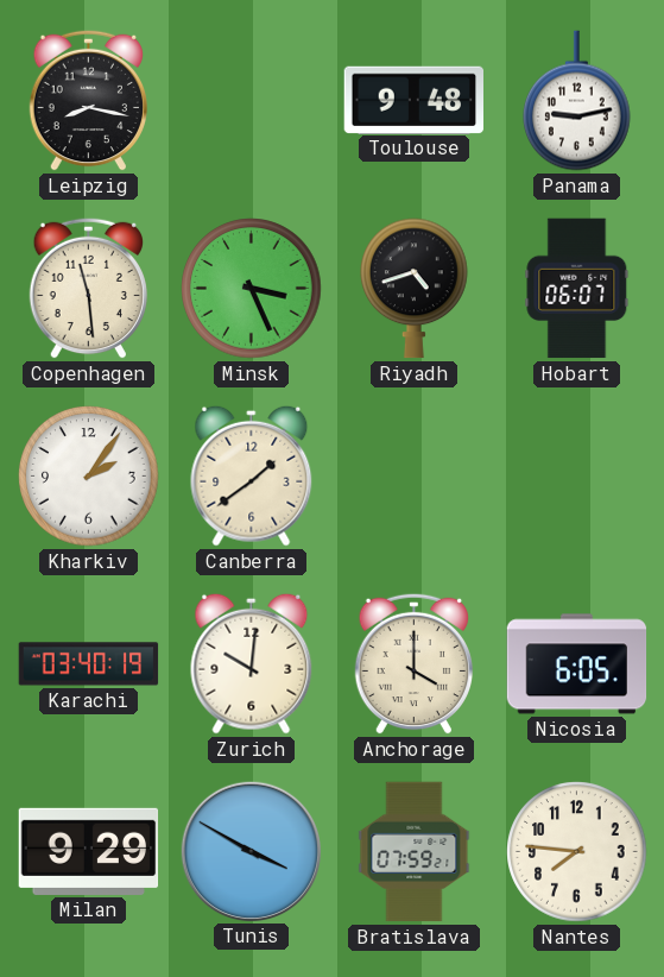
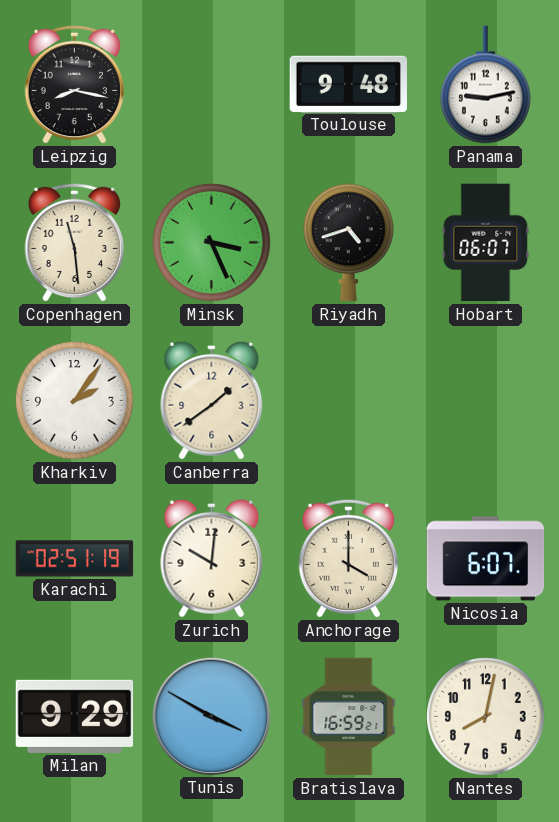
Karachi: 03:40 -> 02:51
Nicosia: 6:05 -> 6:07
Bratislava: 07:59 -> 16:59
Nantes: 7:46 -> 8:02
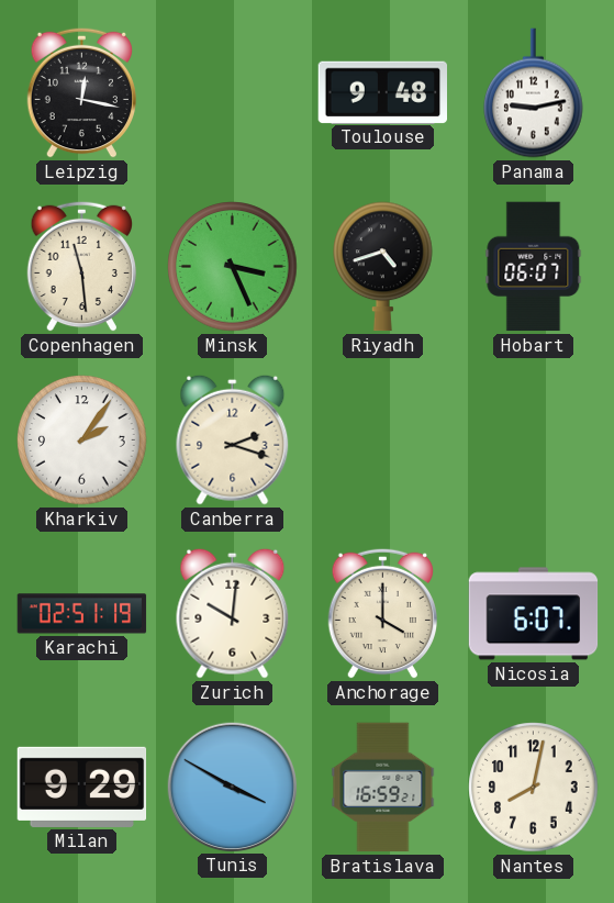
Leipzig: 8:17 -> 12:17
Canberra: 1:39 -> 2:18
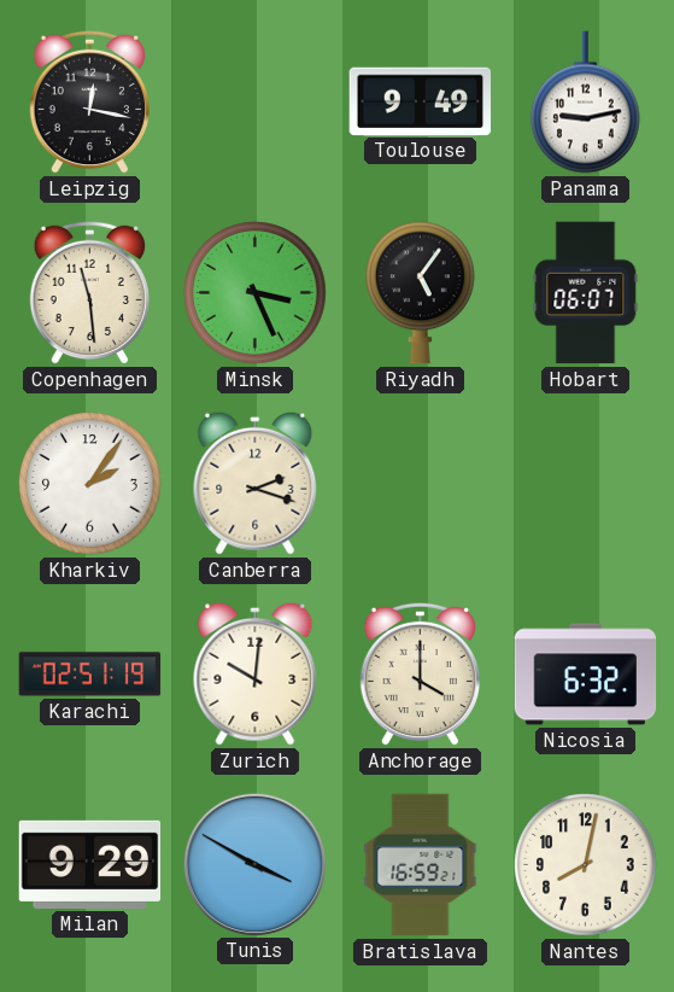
Toulouse: 9:48 -> 9:49
Riyadh: 4:42 -> 5:06
Nicosia: 6:07 -> 6:32
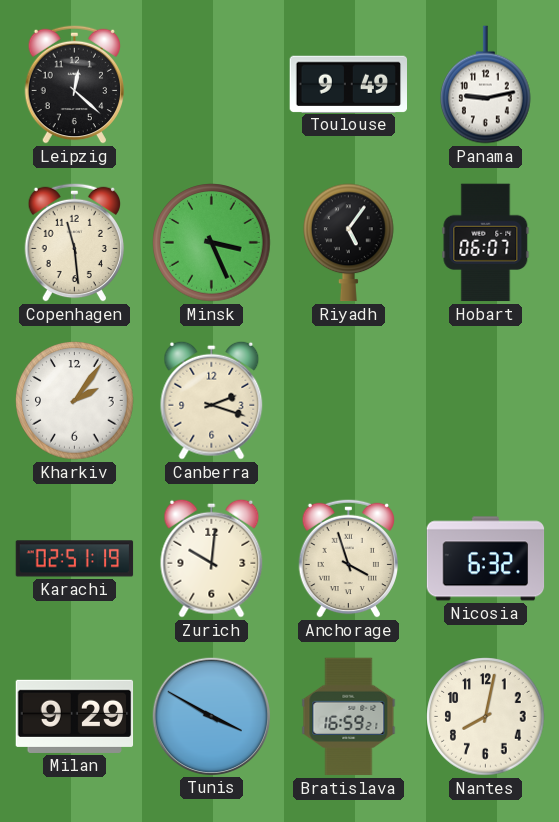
Leipzig: 12:17 -> 12:22
Anchorage: 4:00 -> 3:57
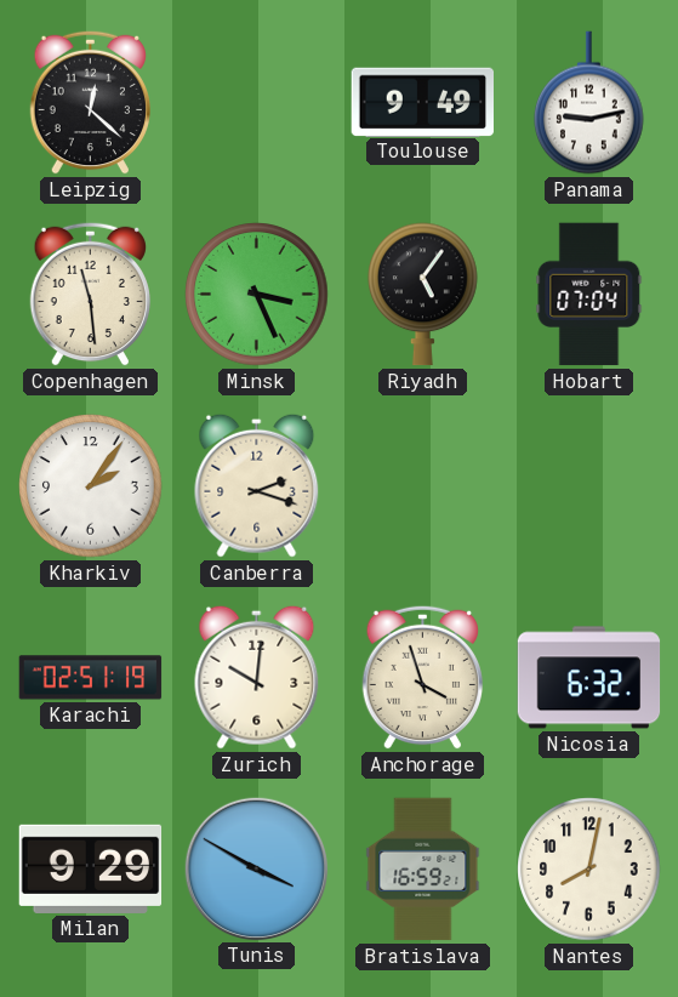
Hobart: 06:07 -> 07:04
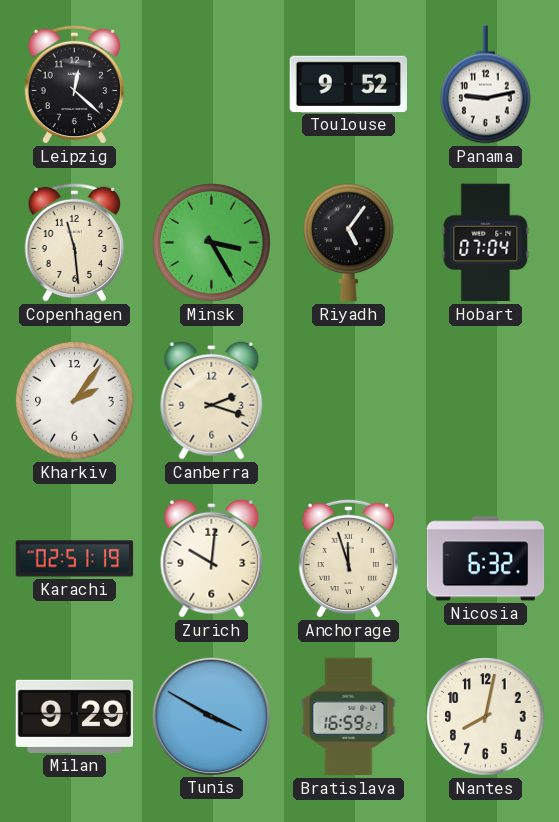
Toulouse: 9:49 -> 9:52
Minsk: 3:26 -> 3:25
Anchorage: 3:57 -> 11:57
